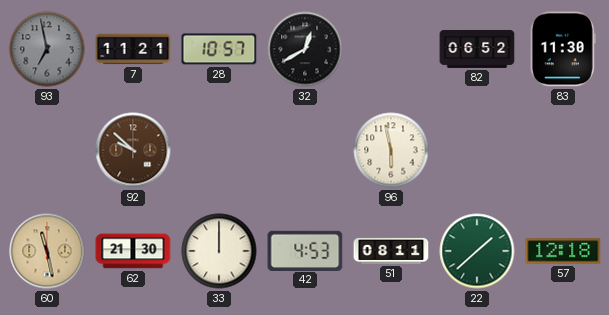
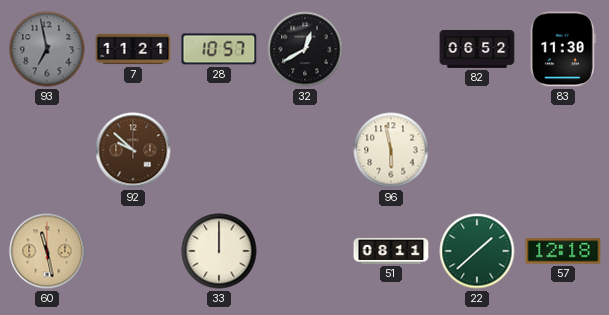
62: 21:30 -> none
42: 4:53 -> none
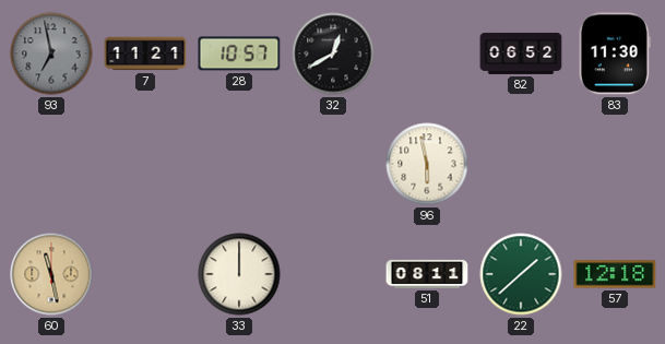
92: 9:52 -> none
